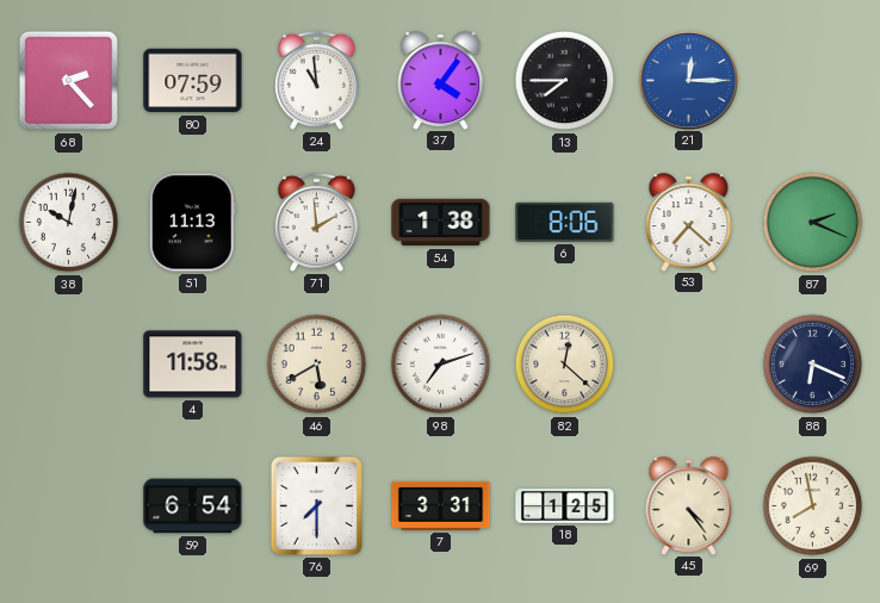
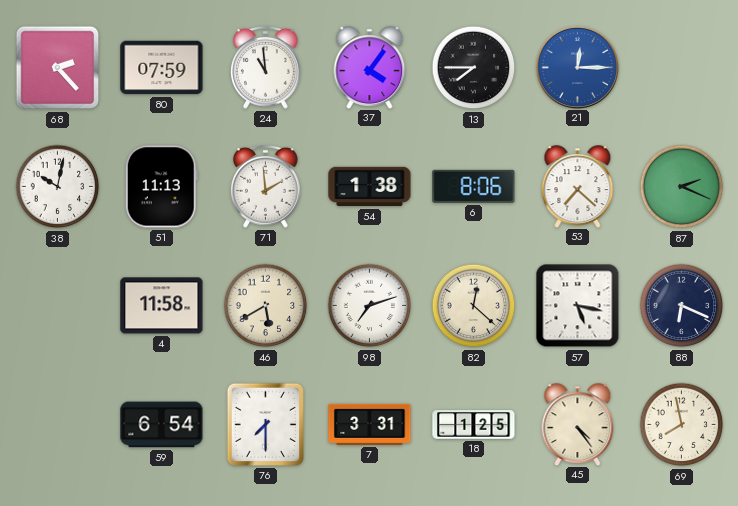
57: none -> 5:17
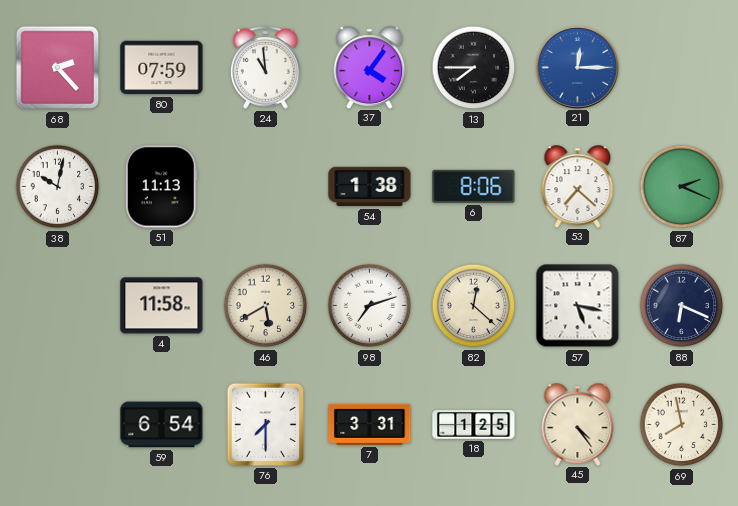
71: 1:59 -> none
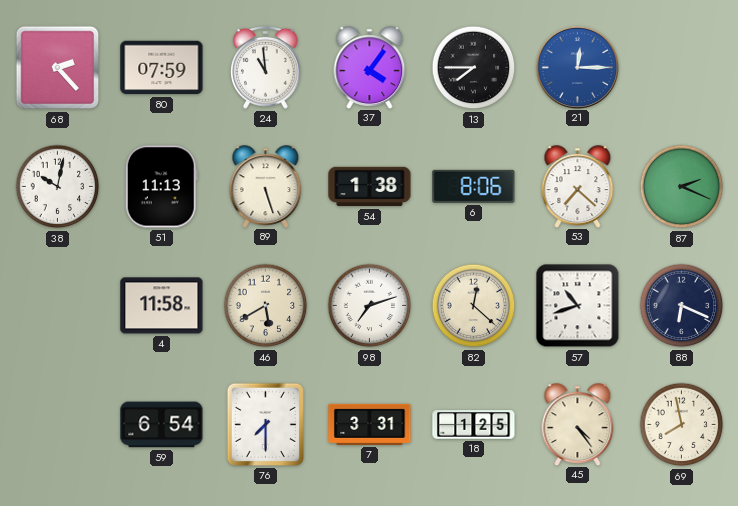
89: none -> 5:27
57: 5:17 -> 10:42
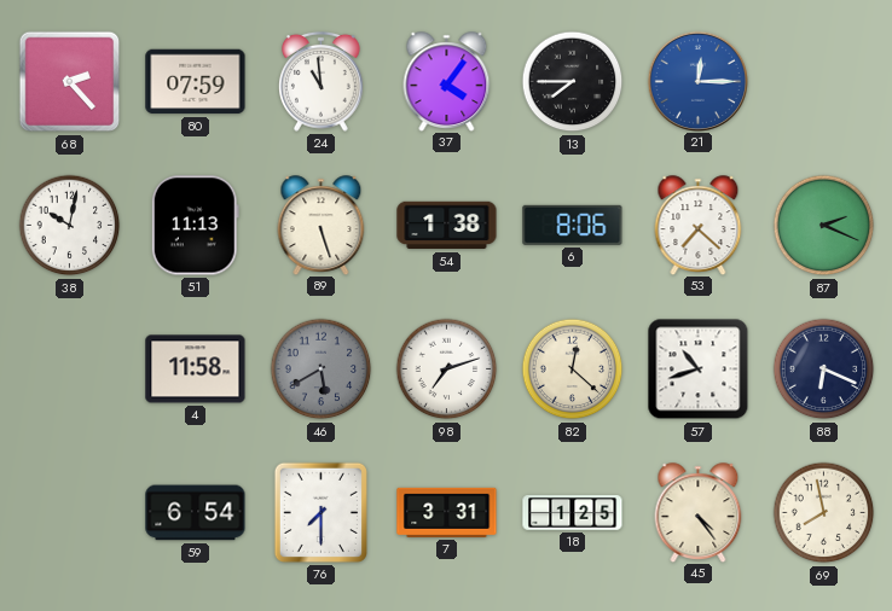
46 dial: cream -> grey
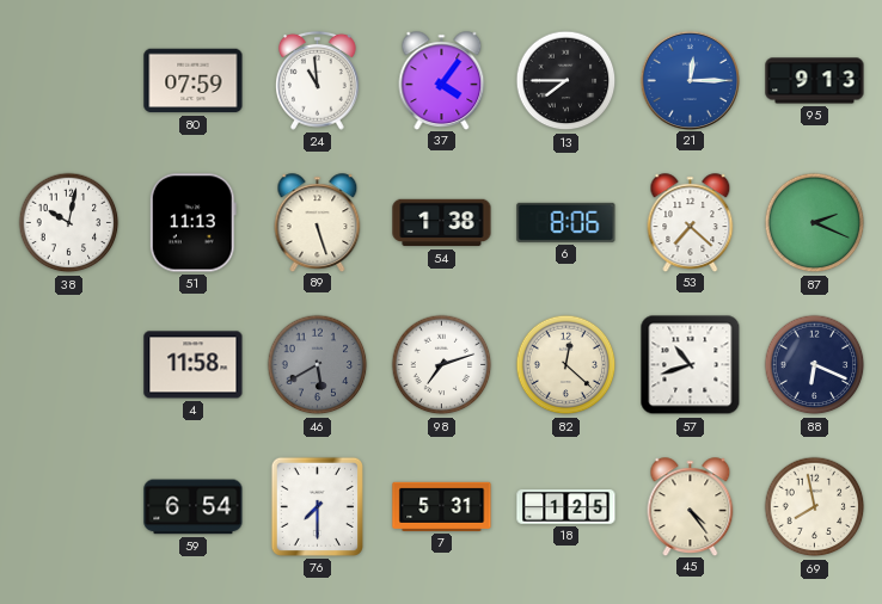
68: 2:23 -> none
95: none -> 9:13
7: 3:31 -> 5:31
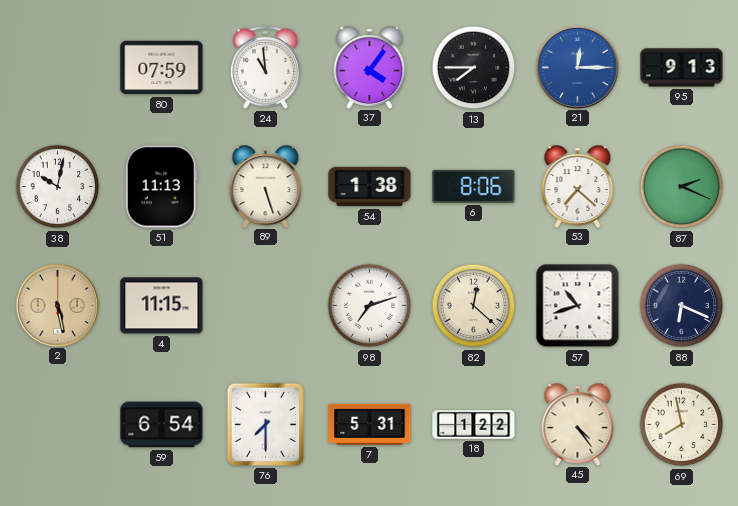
2: none -> 5:28
4: 11:58 -> 11:15
46: 5:40 -> none
18: 1:25 -> 1:22
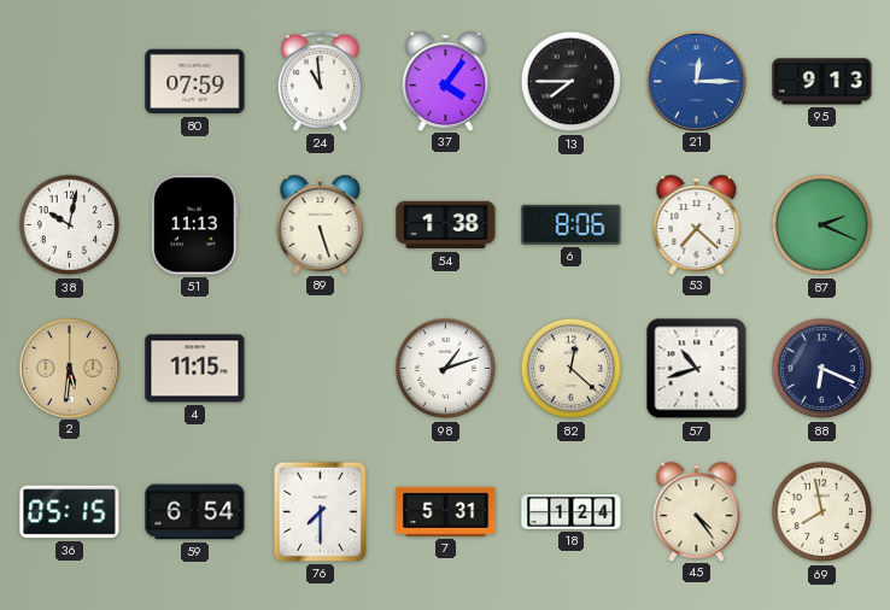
2: 5:28 -> 5:31
98: 7:12 -> 1:12
36: none -> 05:15
18: 1:22 -> 1:24
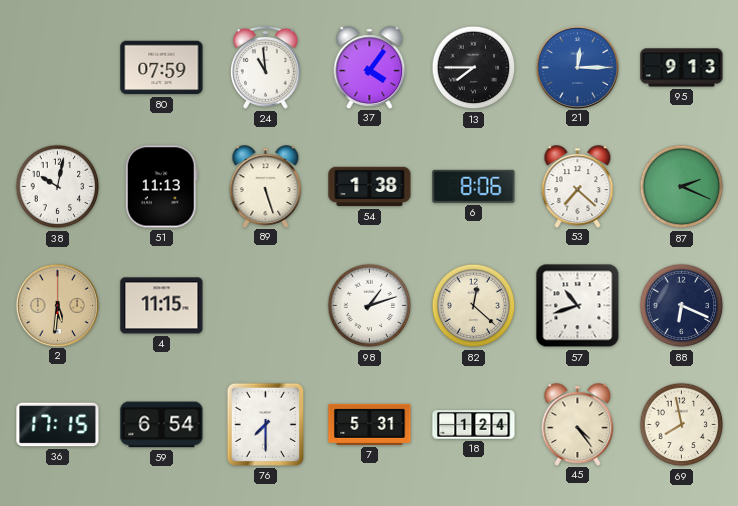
36: 05:15 -> 17:15
